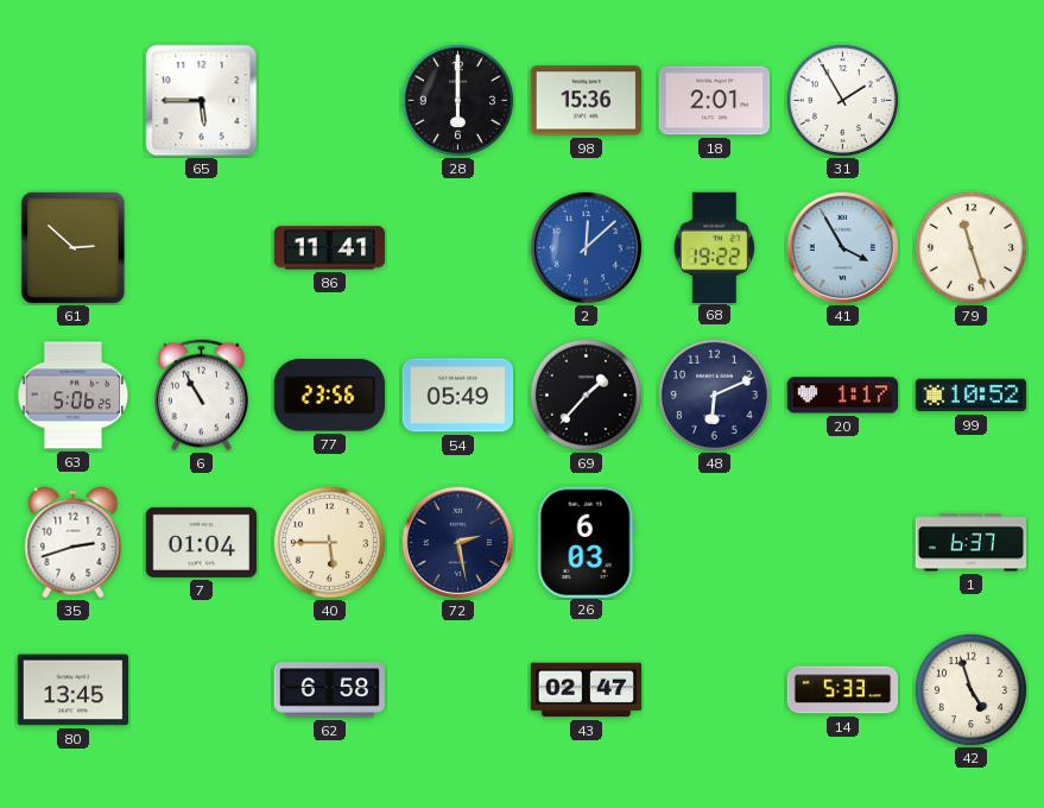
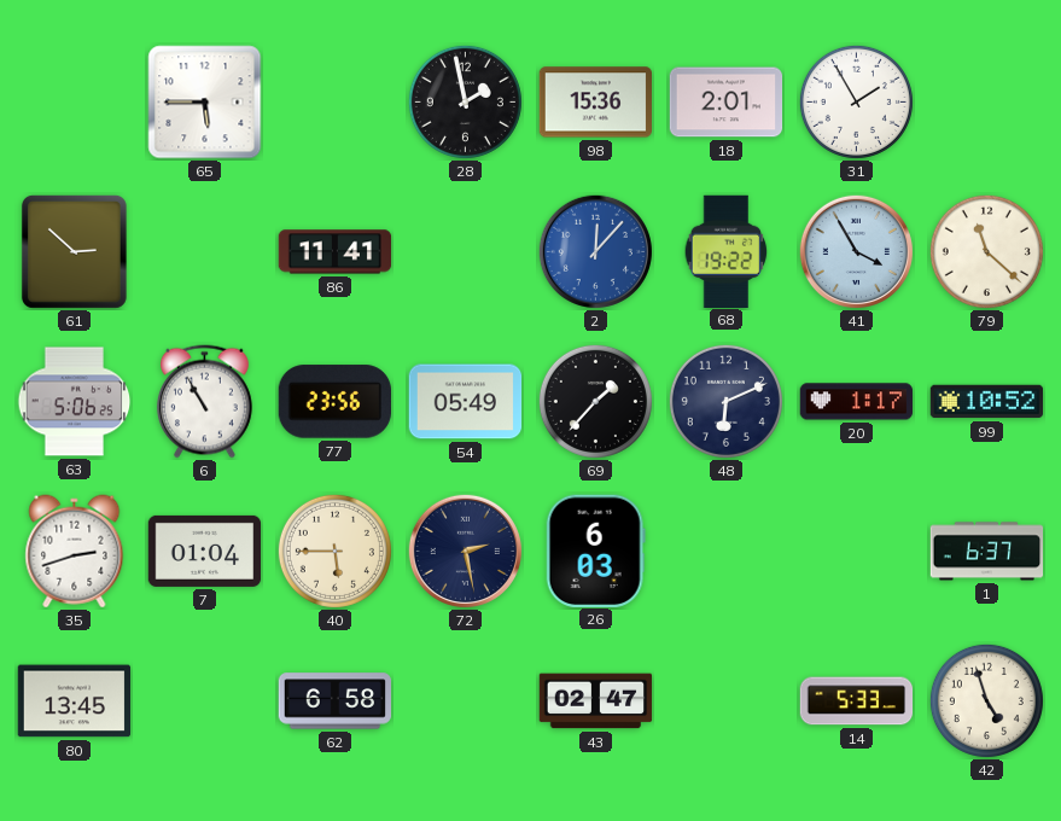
28: 6:00 -> 1:58
2: 12:08 -> 12:07
79: 11:27 -> 11:22
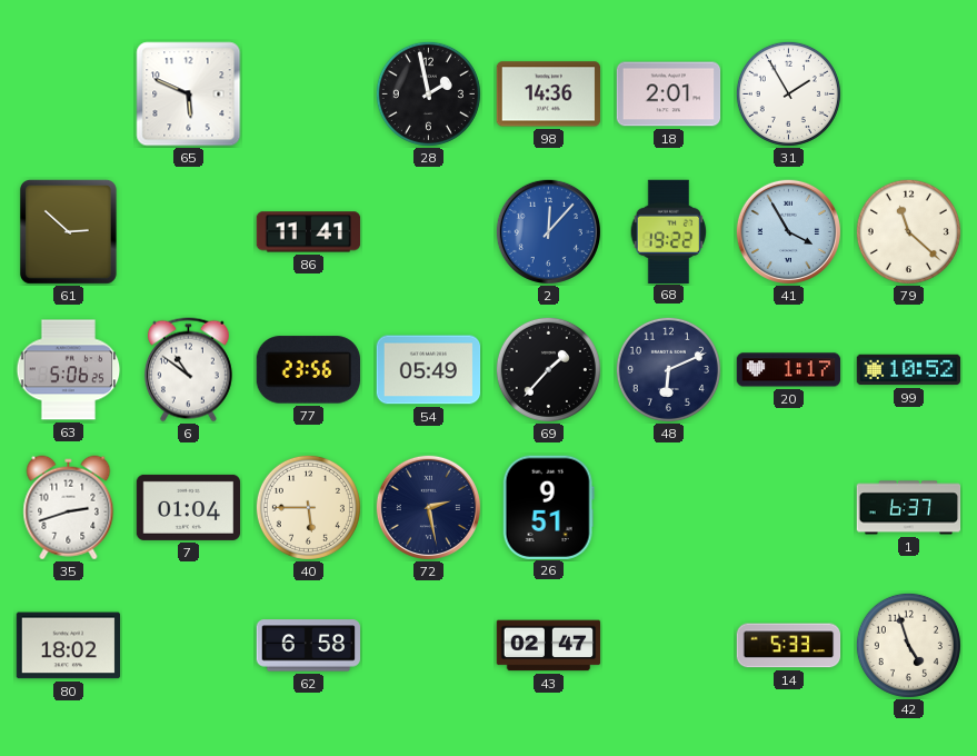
65: 5:45 -> 5:49
98: 15:36 -> 14:36
6: 10:55 -> 10:51
26: 6:03 -> 9:51
80: 13:45 -> 18:02
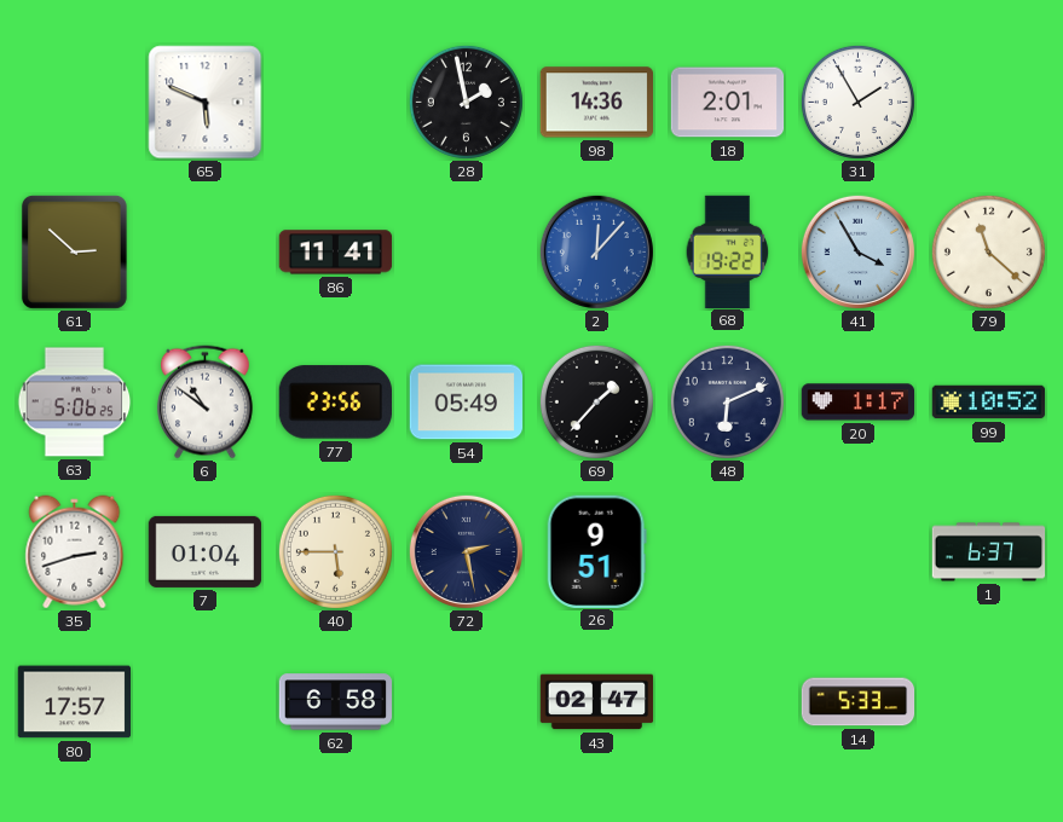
80: 18:02 -> 17:57
42: 4:57 -> none
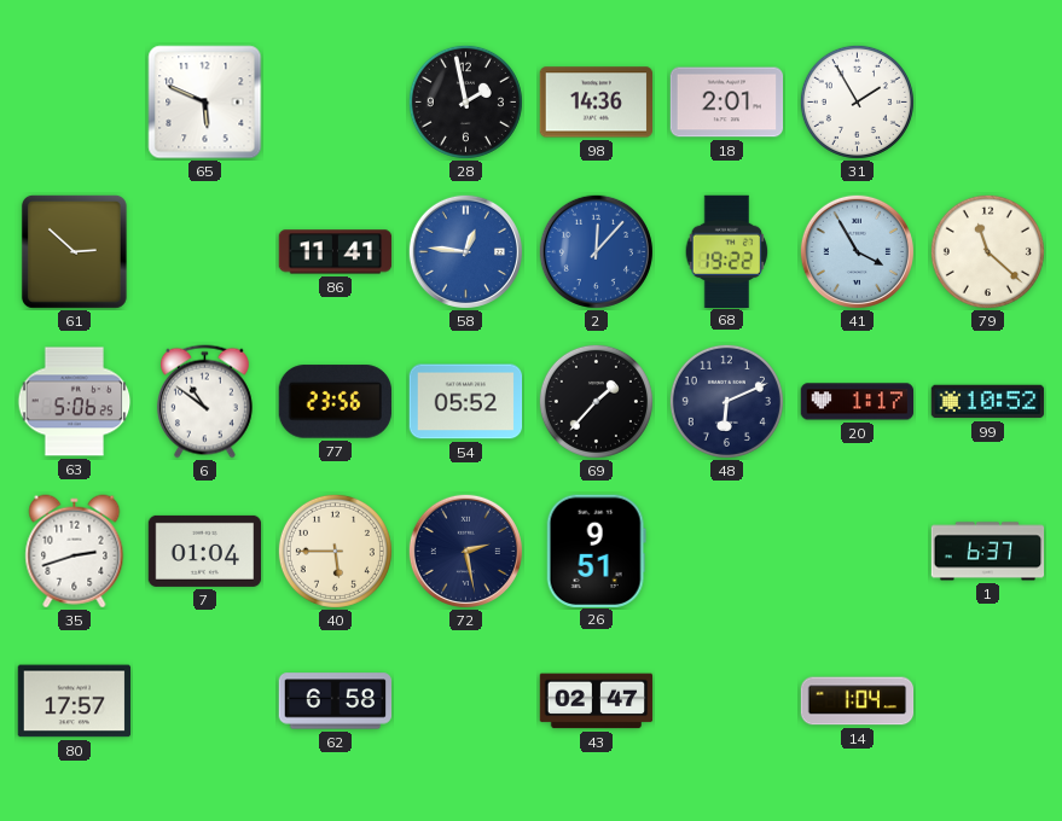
58: none -> 12:46
54: 05:49 -> 05:52
14: 5:33 -> 1:04
